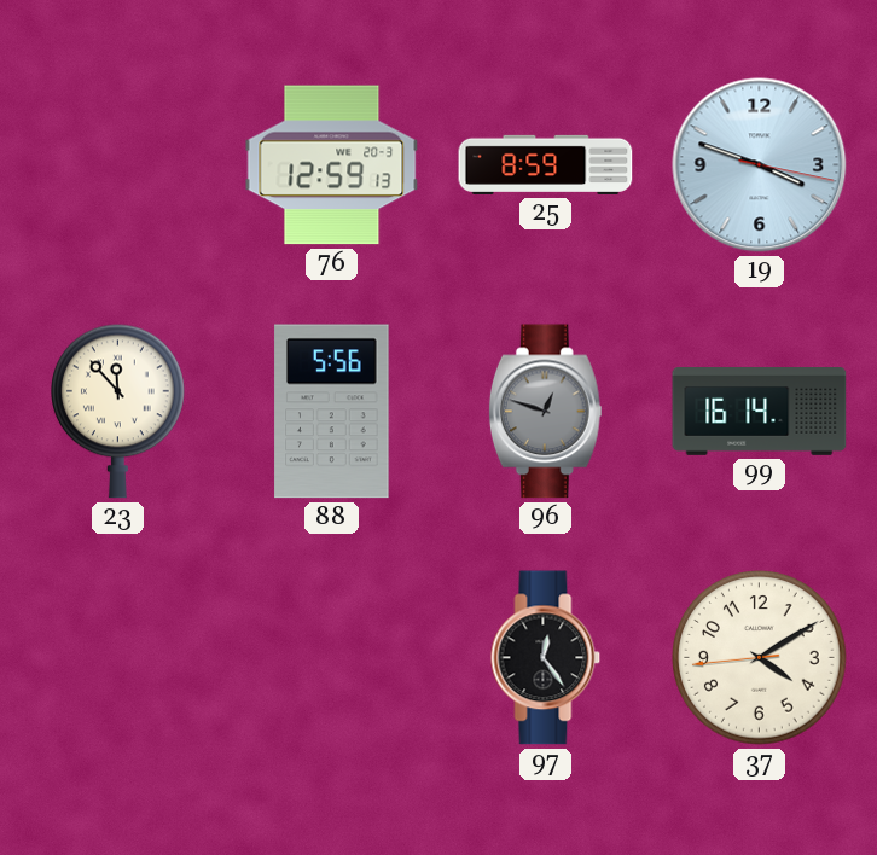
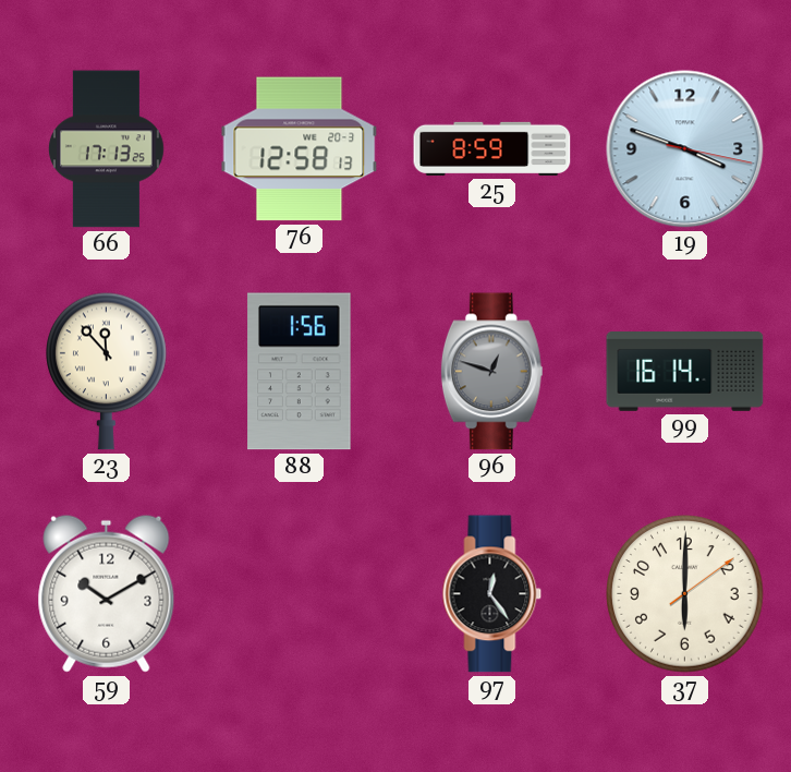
66: none -> 17:13
76: 12:59 -> 12:58
88: 5:56 -> 1:56
59: none -> 10:10
37: 4:09 -> 6:00
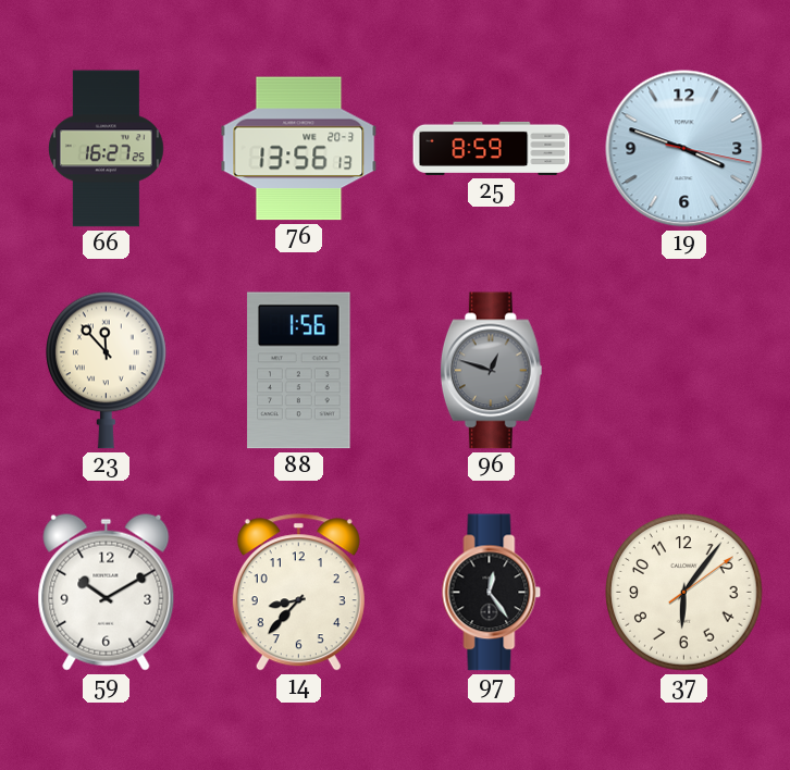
66: 17:13 -> 16:27
76: 12:58 -> 13:56
99: 16:14 -> none
14: none -> 8:37
37: 6:00 -> 6:06
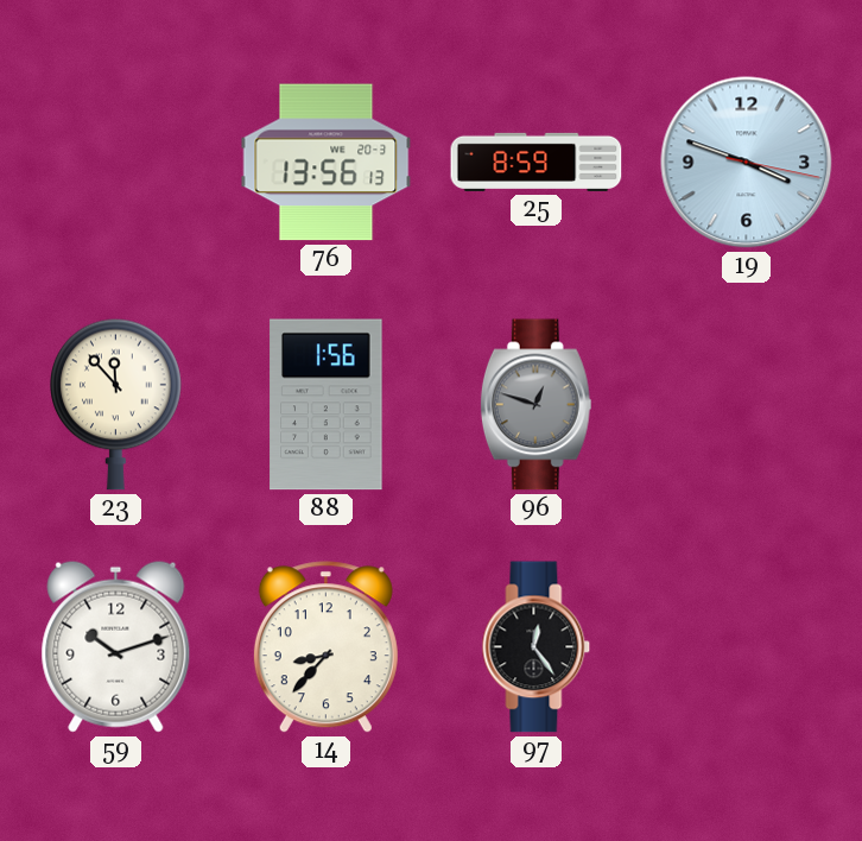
66: 16:27 -> none
59: 10:10 -> 10:12
37: 6:06 -> none
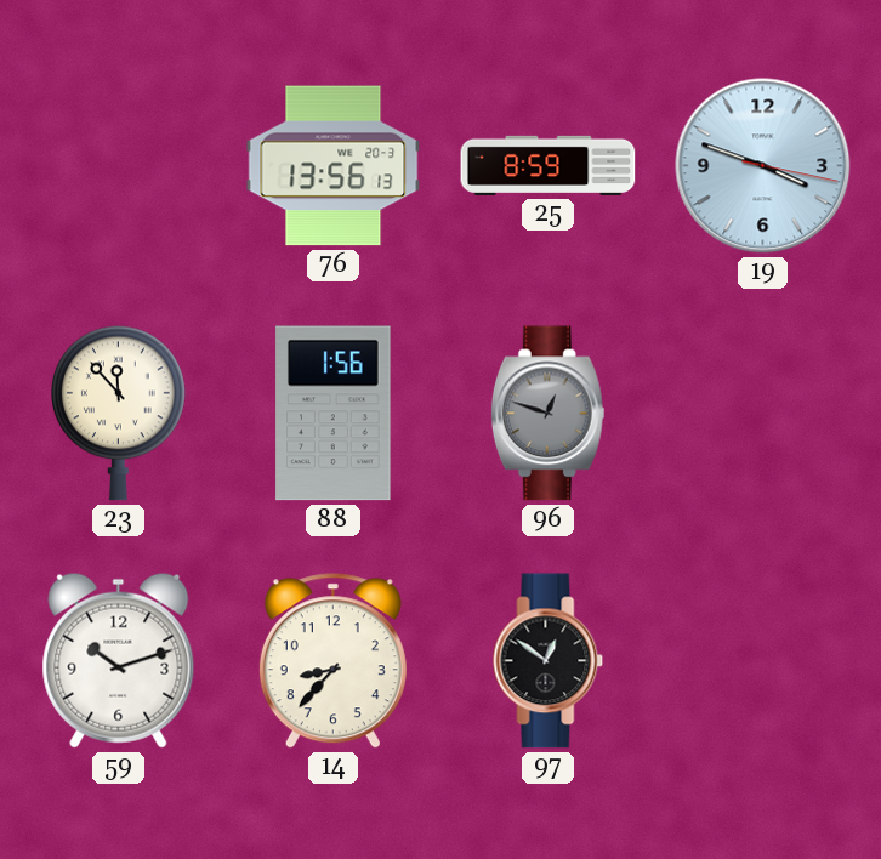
97: 12:24 -> 12:51
